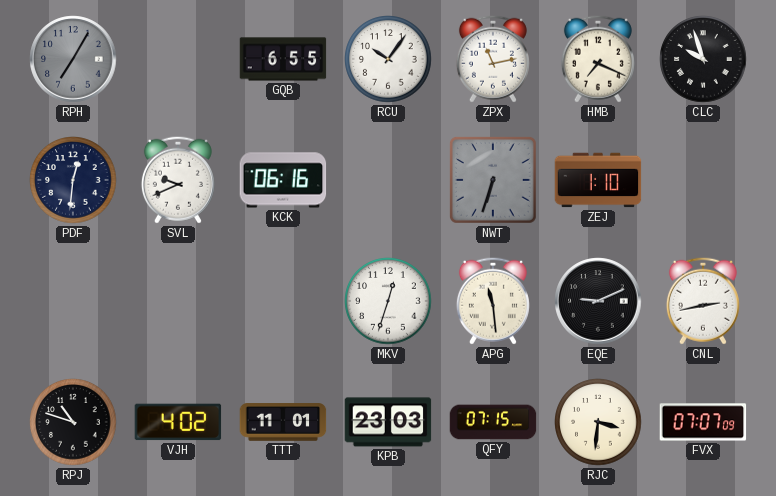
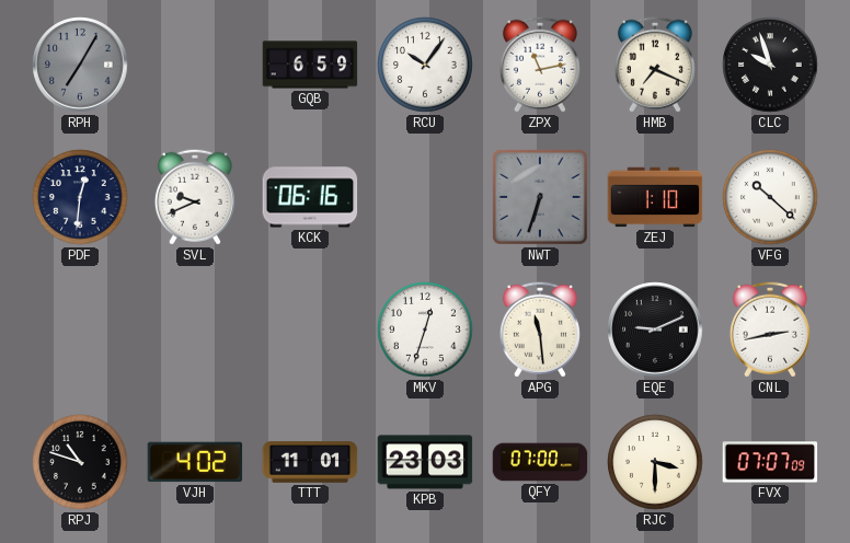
GQB: 6:55 -> 6:59
VFG: none -> 10:22
QFY: 07:15 -> 07:00
RJC: 3:31 -> 3:30
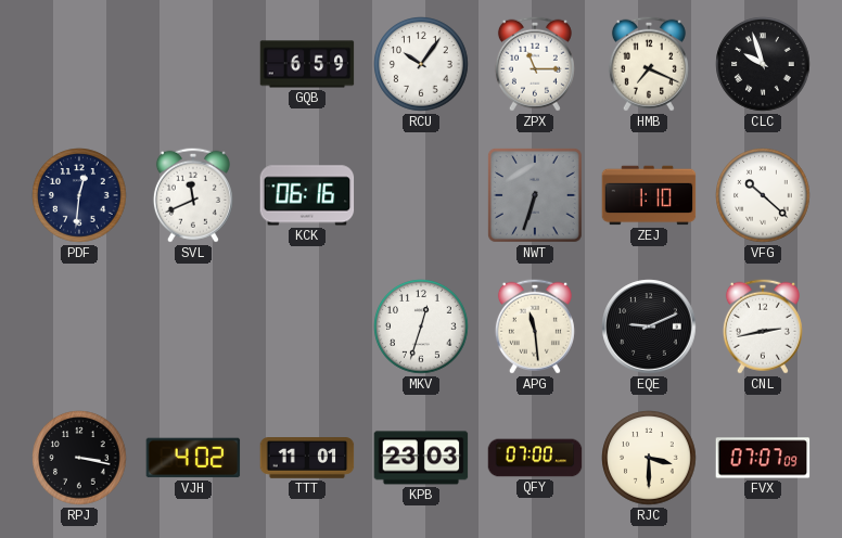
RPH: 7:05 -> none
ZPX: 11:13 -> 11:15
SVL: 9:41 -> 11:41
RPJ: 10:48 -> 3:17
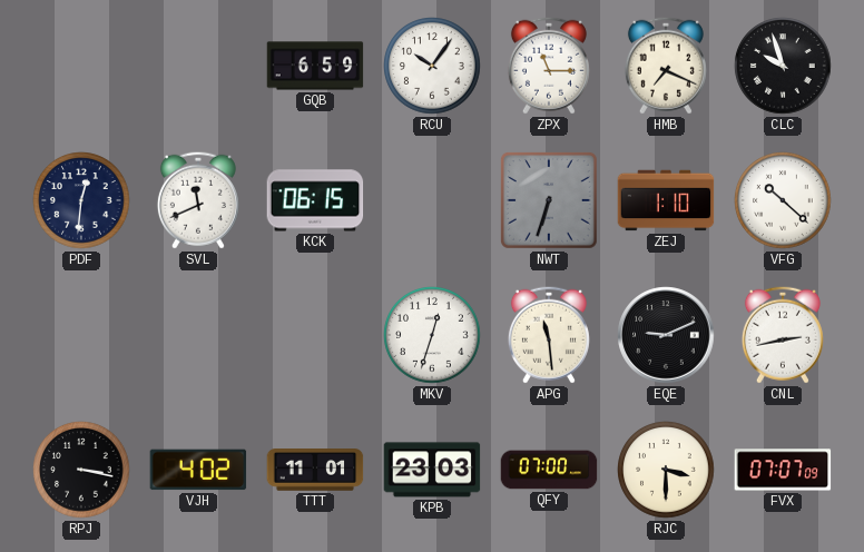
KCK: 06:16 -> 06:15
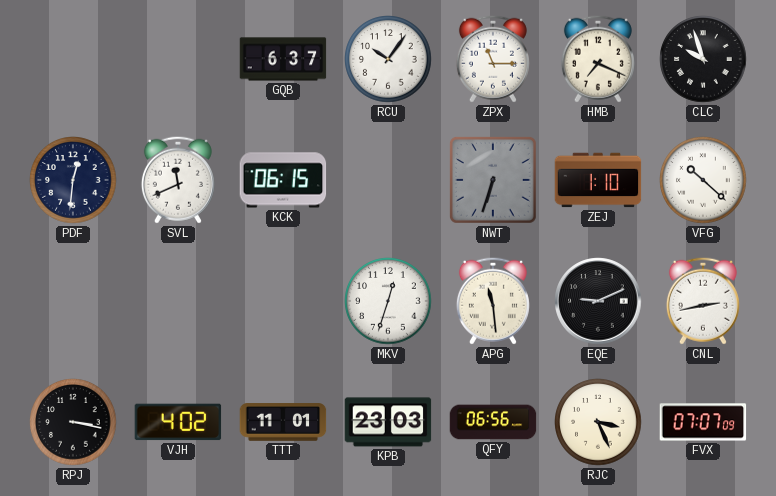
GQB: 6:59 -> 6:37
QFY: 07:00 -> 06:56
RJC: 3:30 -> 3:26
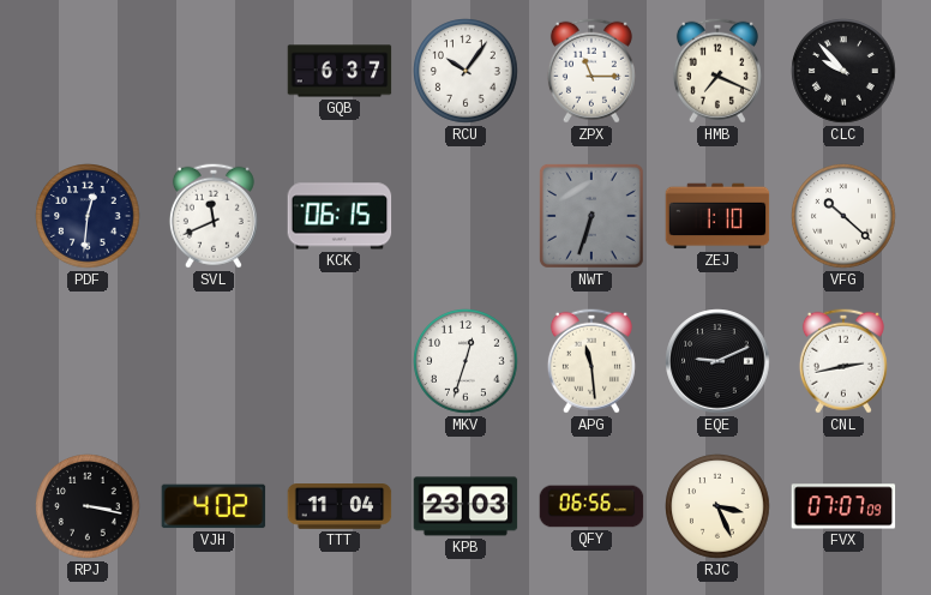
CLC: 9:57 -> 9:53
TTT: 11:01 -> 11:04
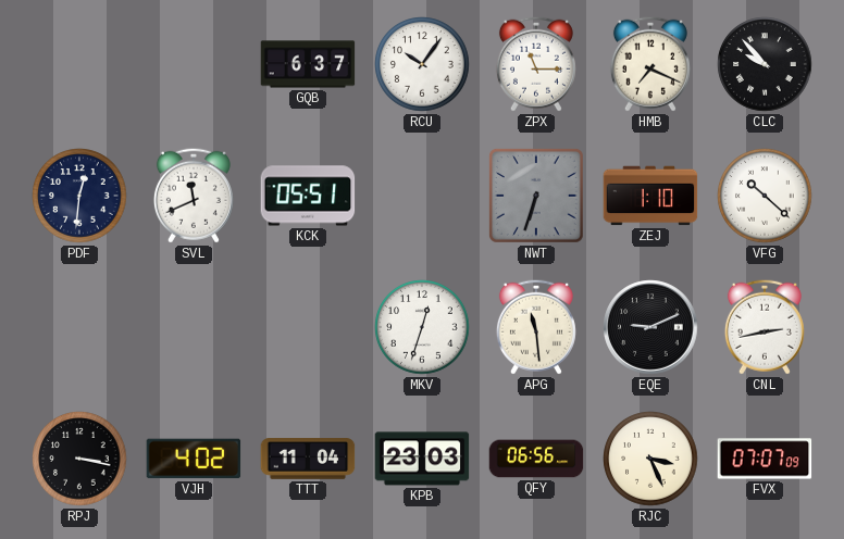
KCK: 06:15 -> 05:51
